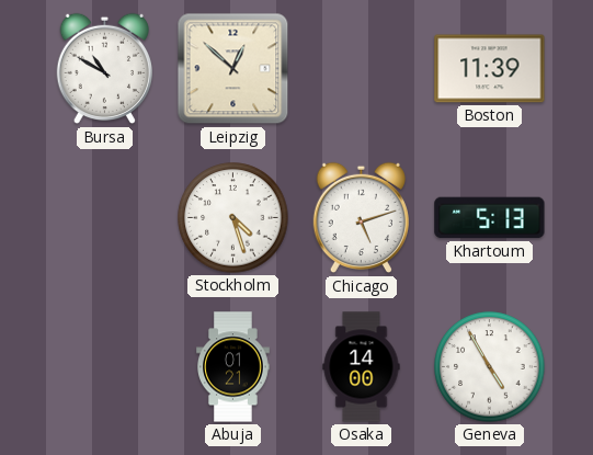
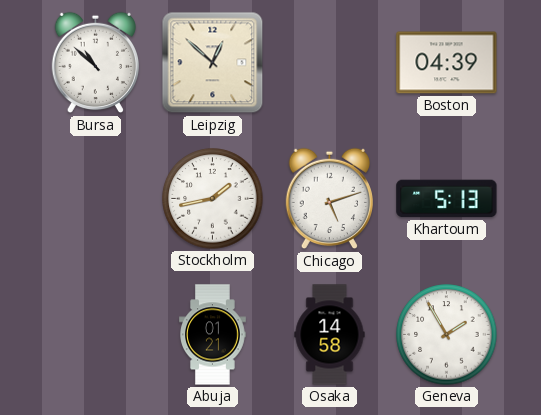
Bursa: 10:50 -> 10:52
Boston: 11:39 -> 04:39
Stockholm: 4:27 -> 1:43
Osaka: 14:00 -> 14:58
Geneva: 4:55 -> 1:55
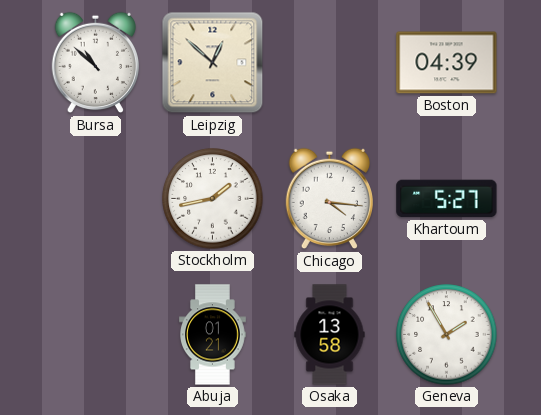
Chicago: 5:12 -> 4:16
Khartoum: 5:13 -> 5:27
Osaka: 14:58 -> 13:58
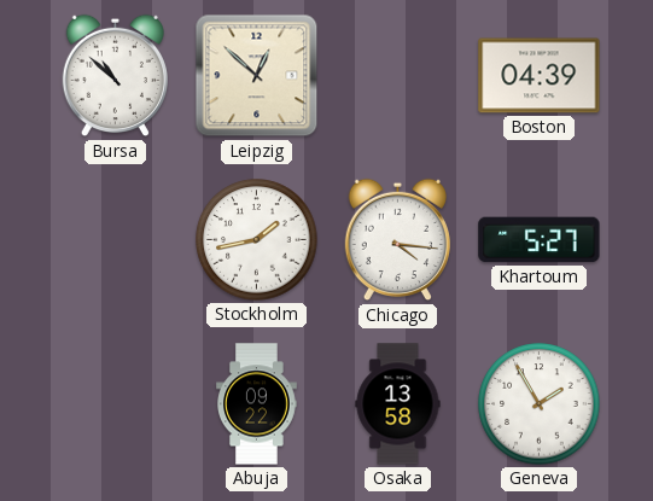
Abuja: 01:21 -> 09:22
